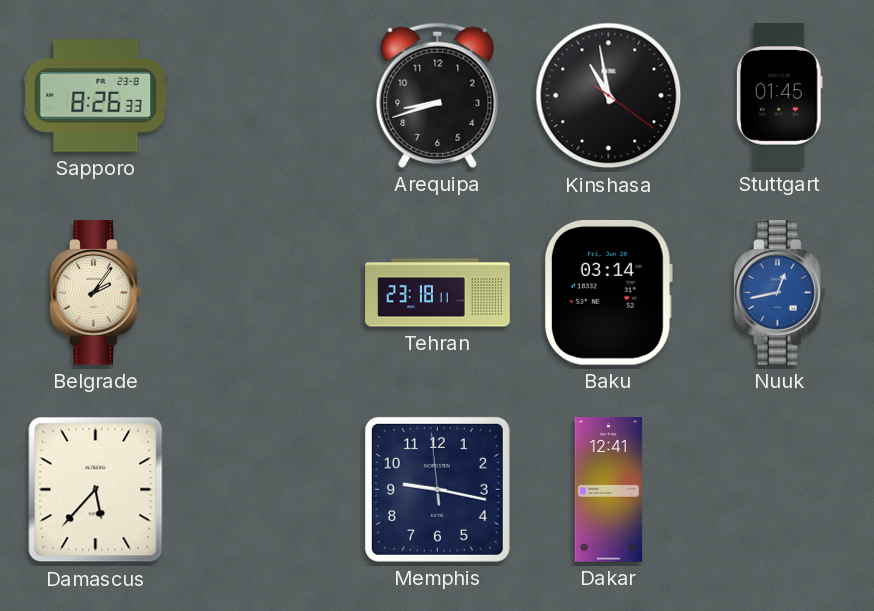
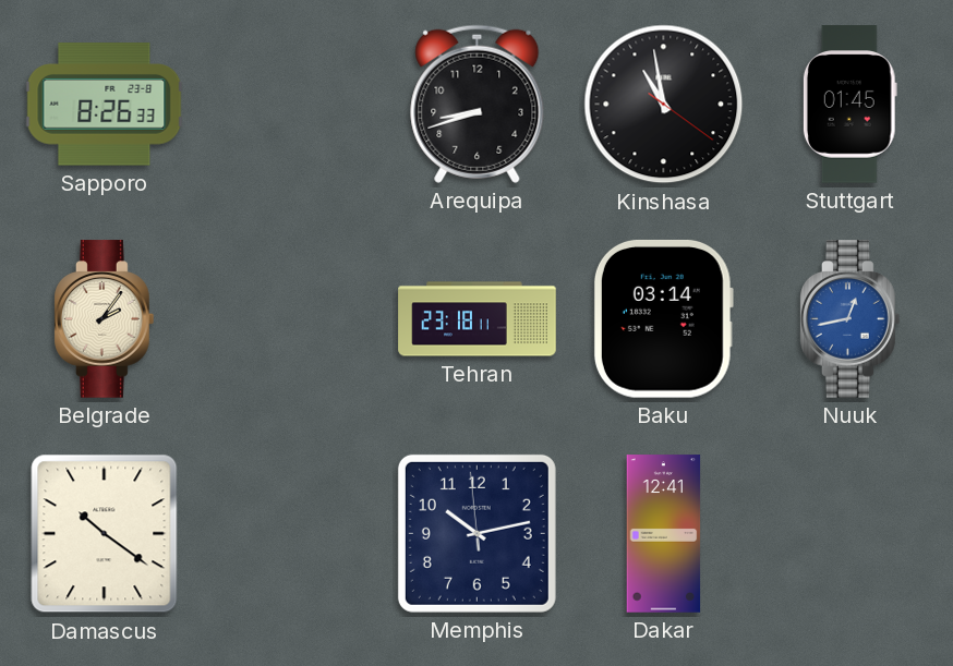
Damascus: 5:37 -> 10:21
Memphis: 9:16 -> 10:12
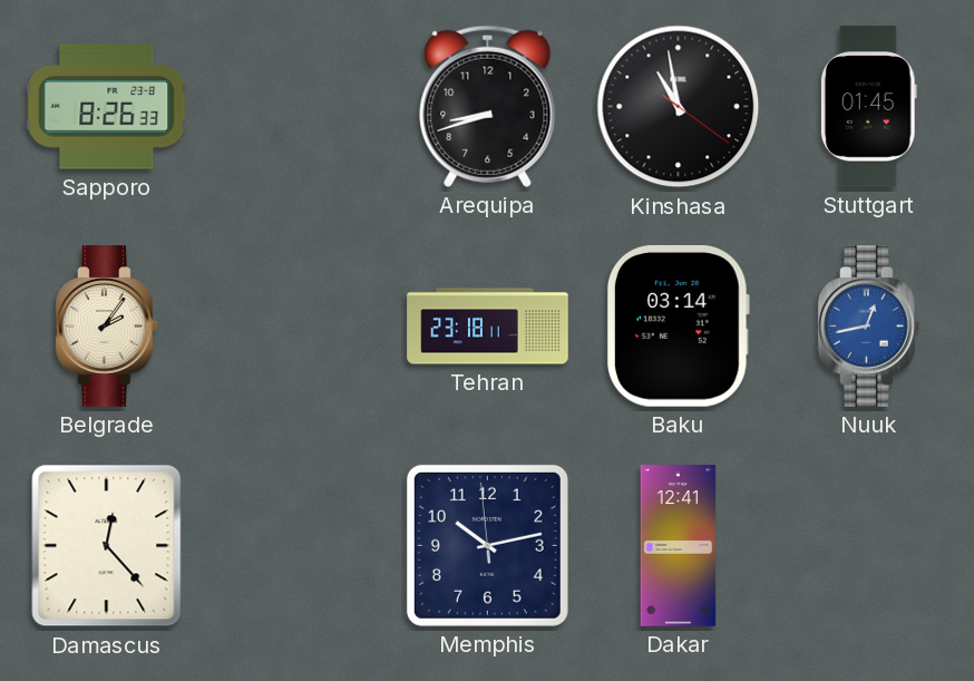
Damascus: 10:21 -> 12:23
